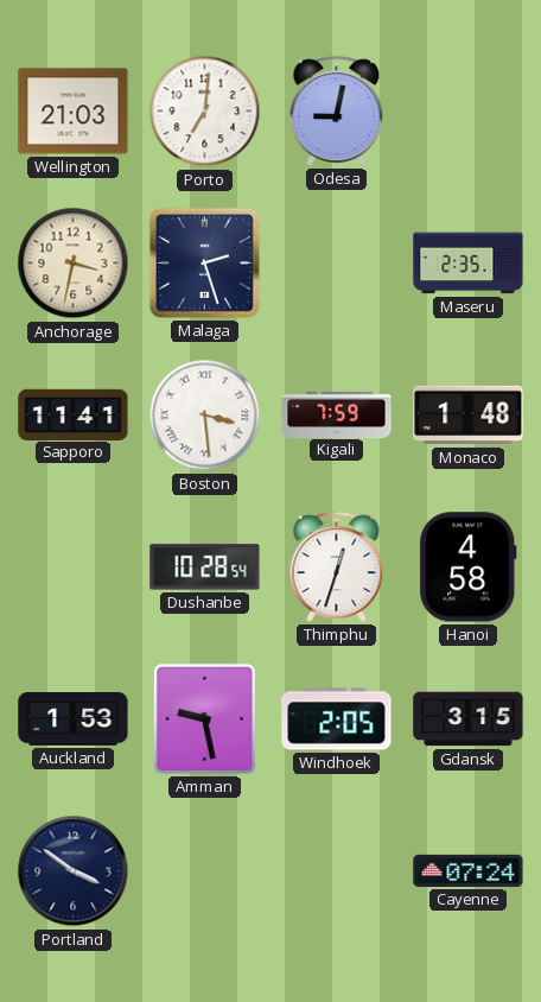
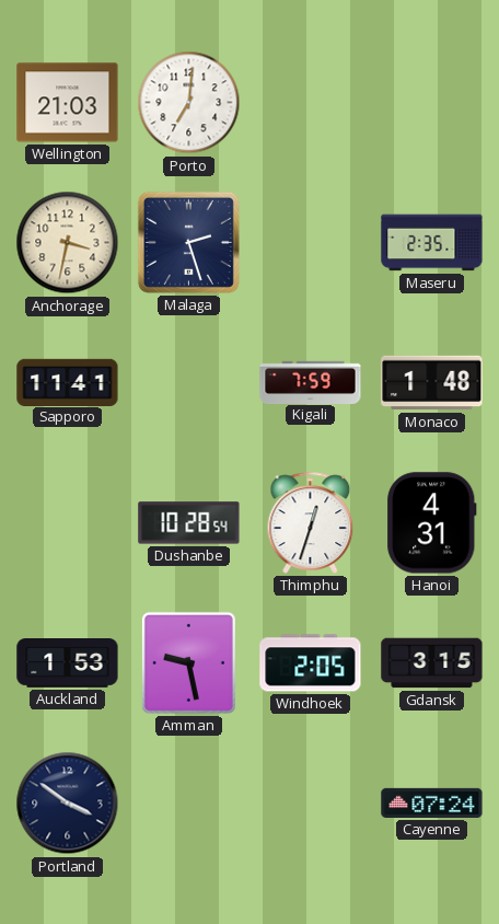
Odesa: 9:02 -> none
Boston: 3:29 -> none
Hanoi: 4:58 -> 4:31
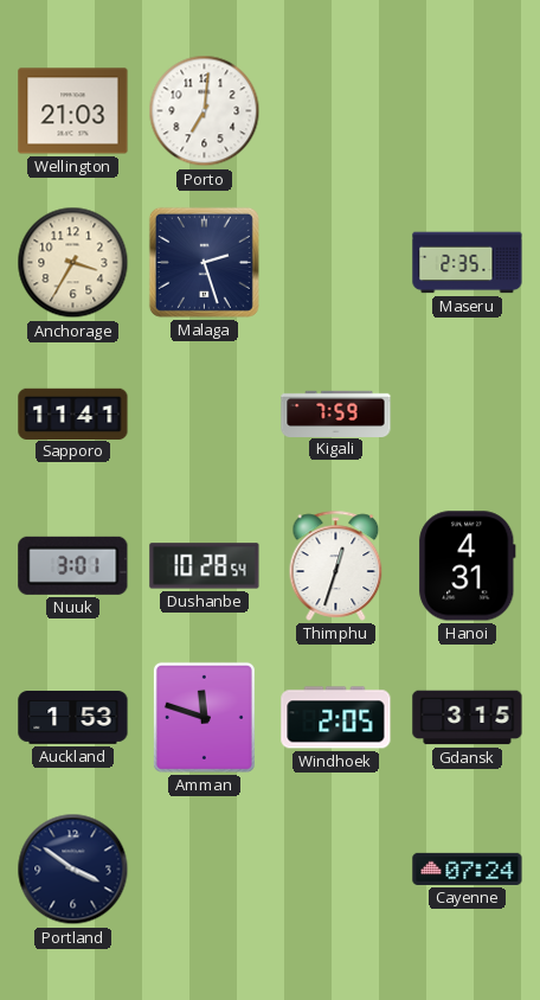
Anchorage: 3:32 -> 3:35
Monaco: 1:48 -> none
Nuuk: none -> 3:01
Amman: 9:28 -> 11:48
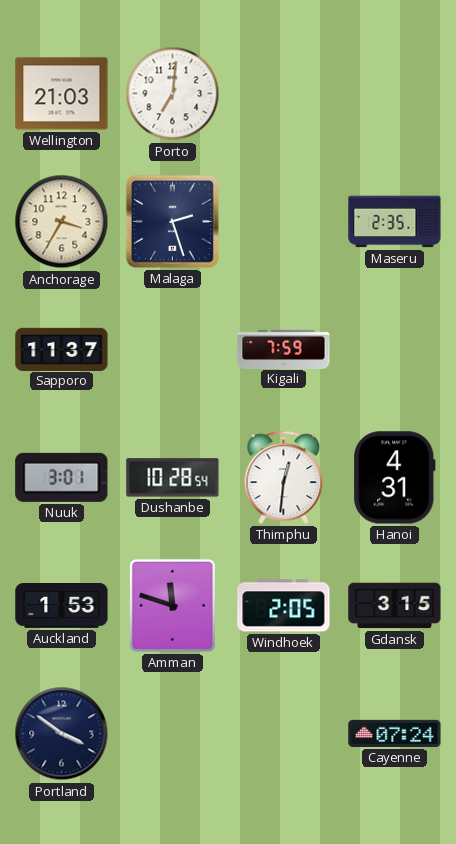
Sapporo: 11:41 -> 11:37
Thimphu: 12:33 -> 12:31
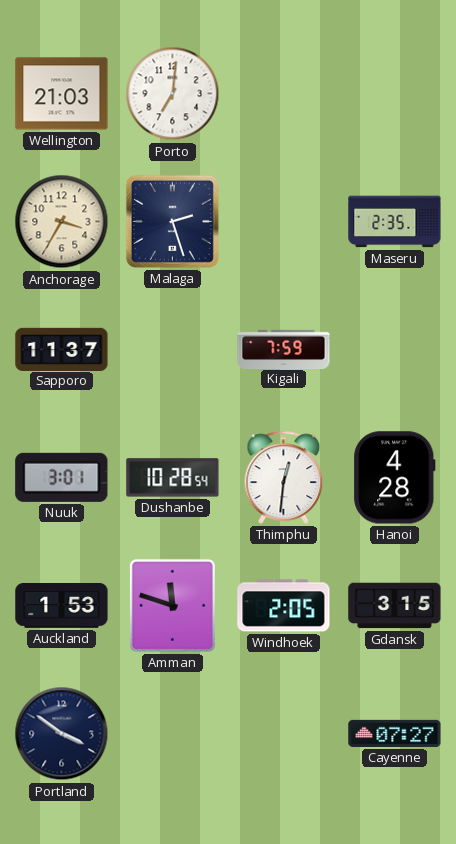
Hanoi: 4:31 -> 4:28
Cayenne: 07:24 -> 07:27
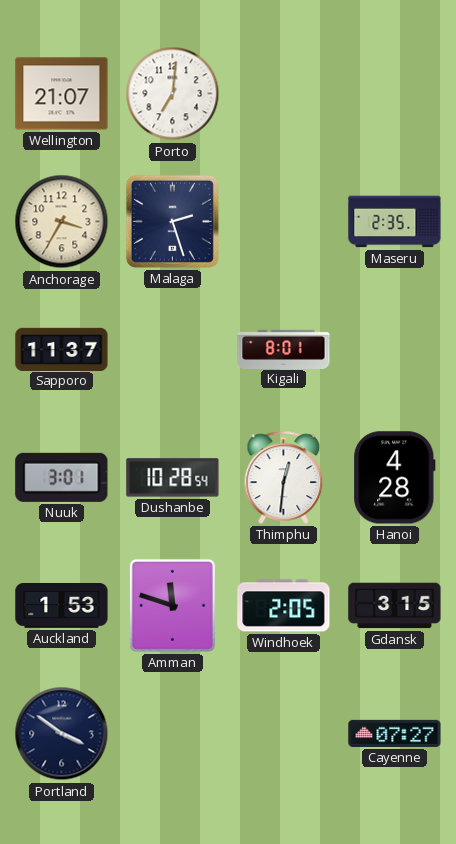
Wellington: 21:03 -> 21:07
Kigali: 7:59 -> 8:01
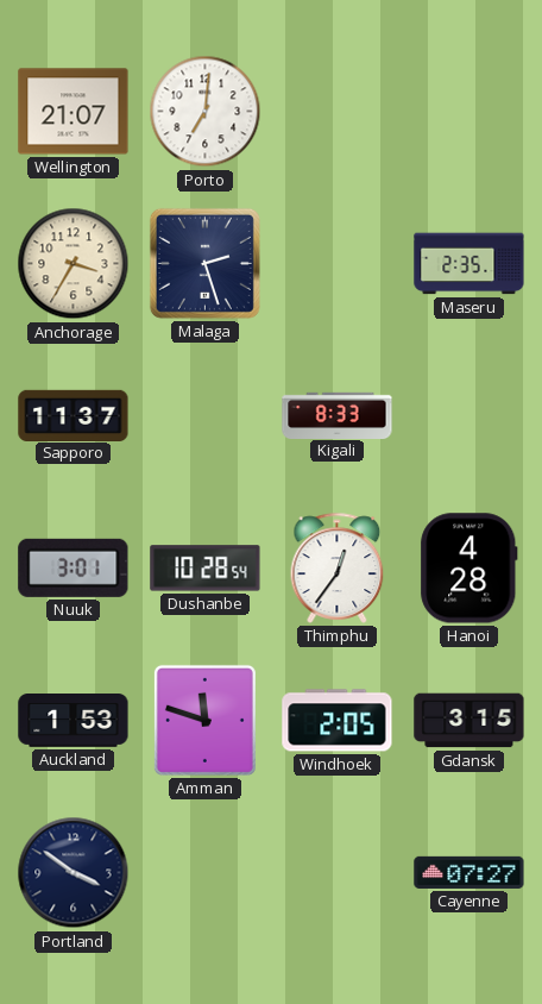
Kigali: 8:01 -> 8:33
Thimphu: 12:31 -> 12:36
